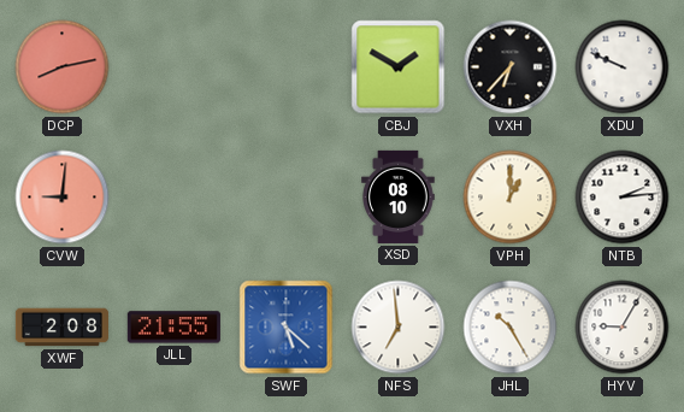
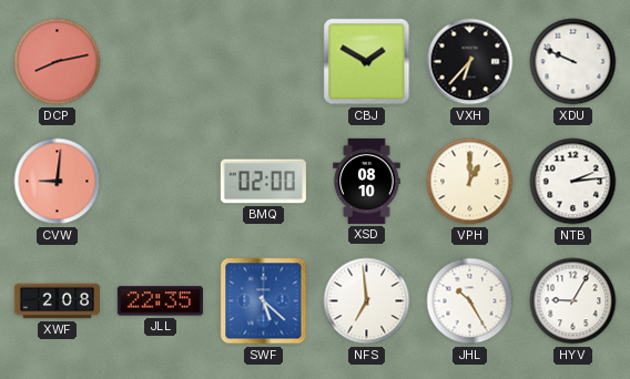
BMQ: none -> 02:00
JLL: 21:55 -> 22:35
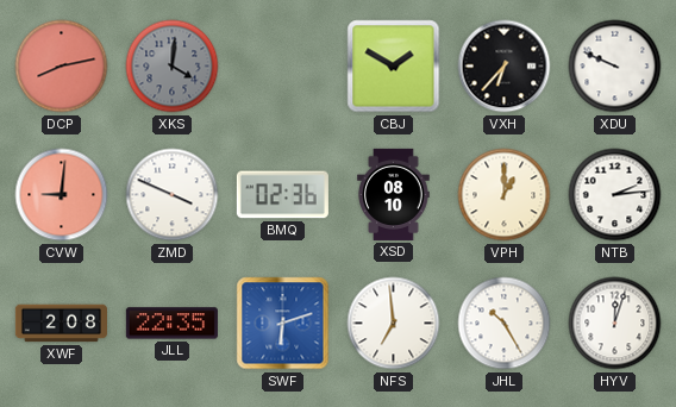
XKS: none -> 4:01
ZMD: none -> 3:49
BMQ: 02:00 -> 02:36
SWF: 5:22 -> 6:12
HYV: 9:05 -> 12:03
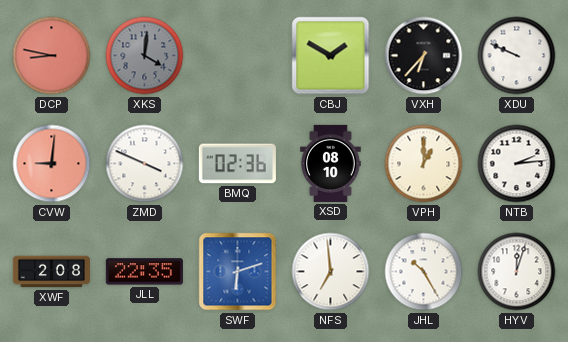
DCP: 8:13 -> 8:47
